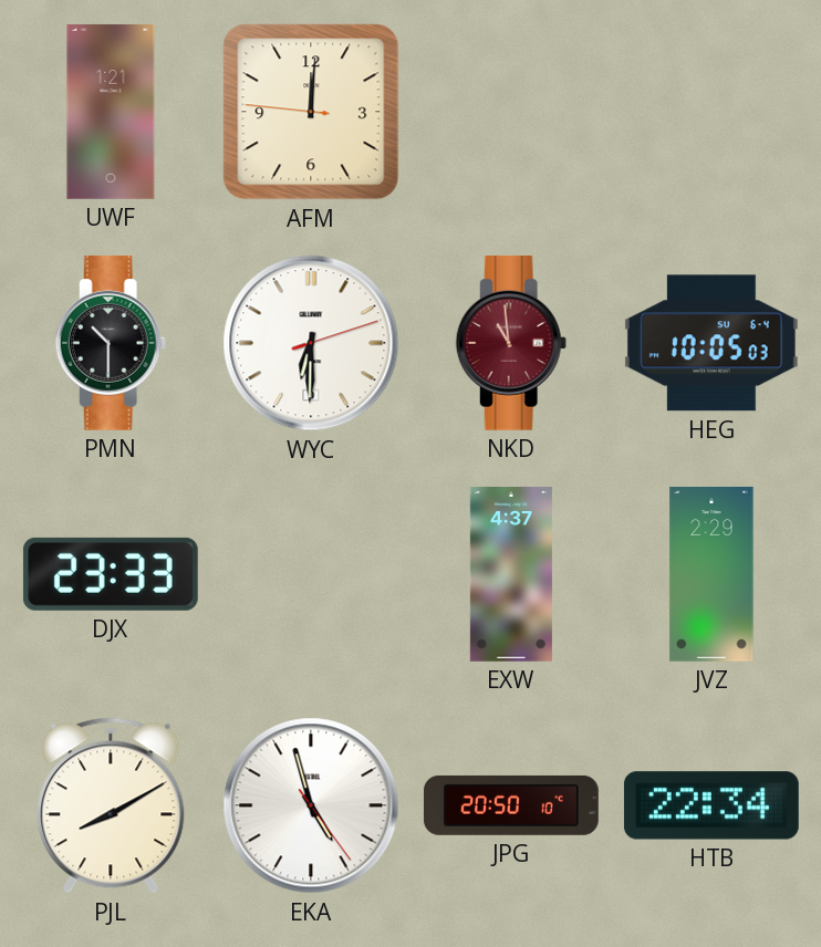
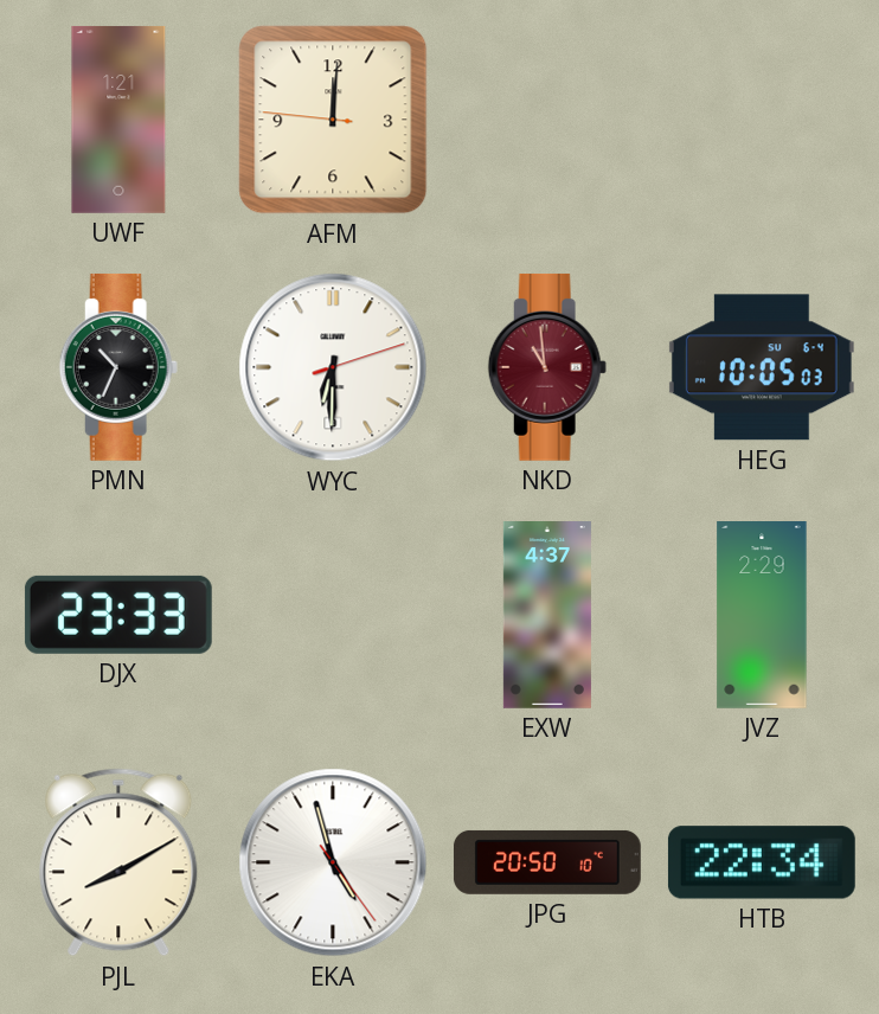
PMN: 10:30 -> 10:34
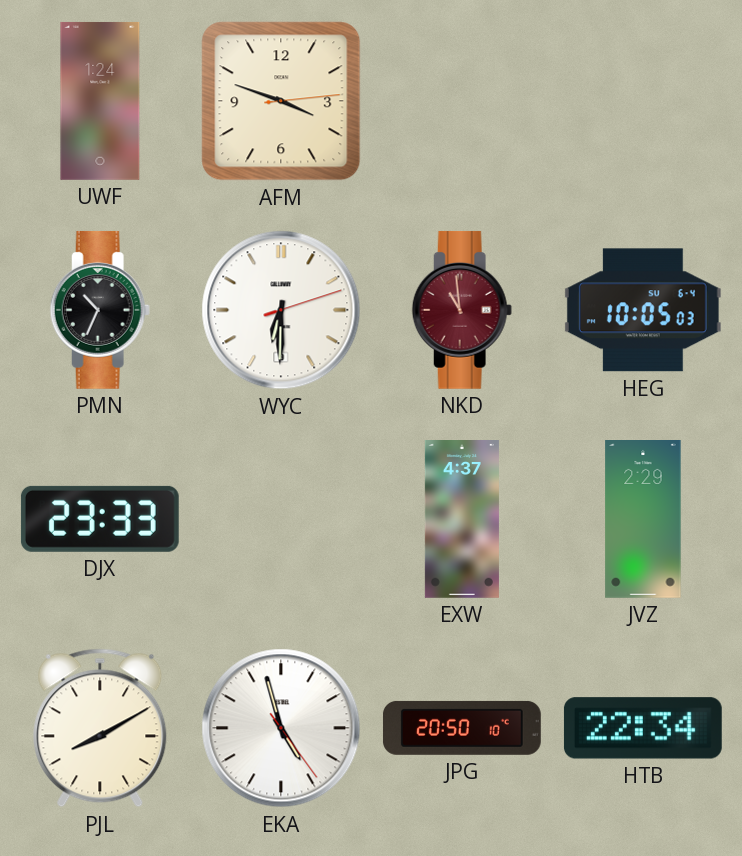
UWF: 1:21 -> 1:24
AFM: 12:00 -> 3:48
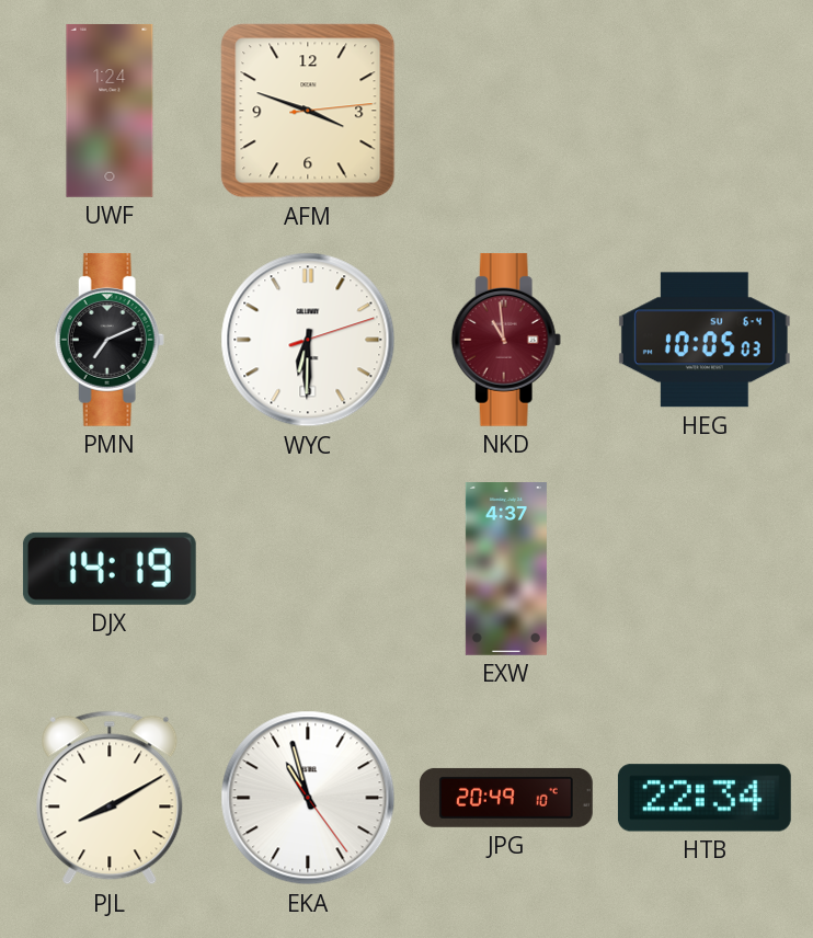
PMN: 10:34 -> 7:11
DJX: 23:33 -> 14:19
JVZ: 2:29 -> none
EKA: 4:57 -> 10:57
JPG: 20:50 -> 20:49
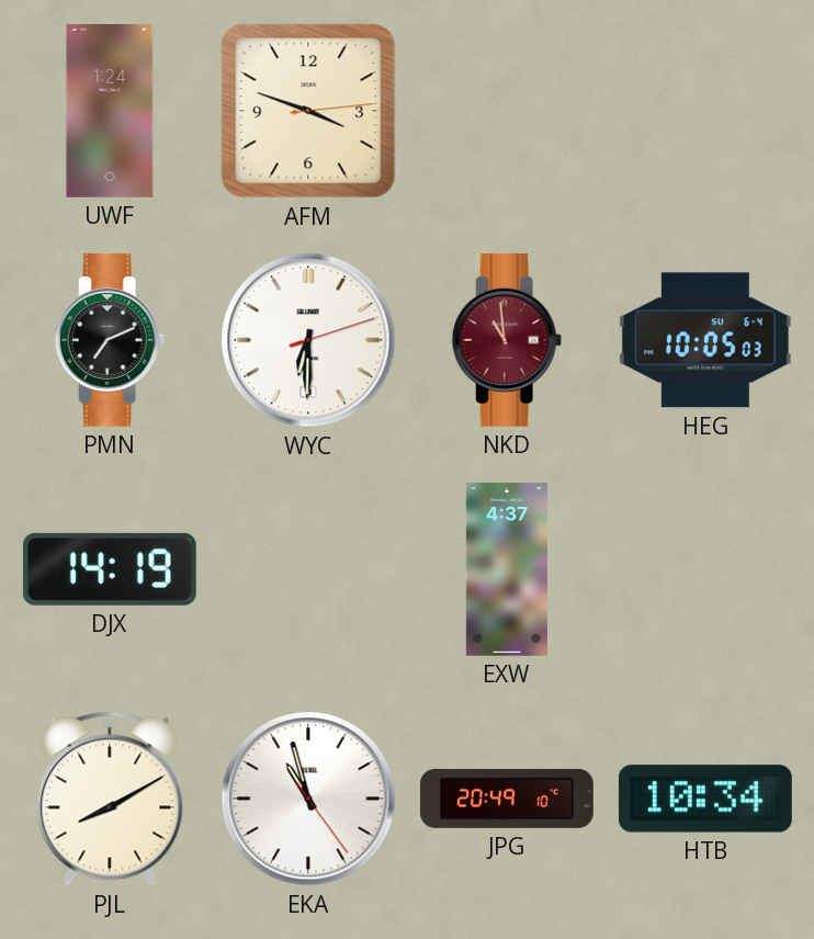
HTB: 22:34 -> 10:34
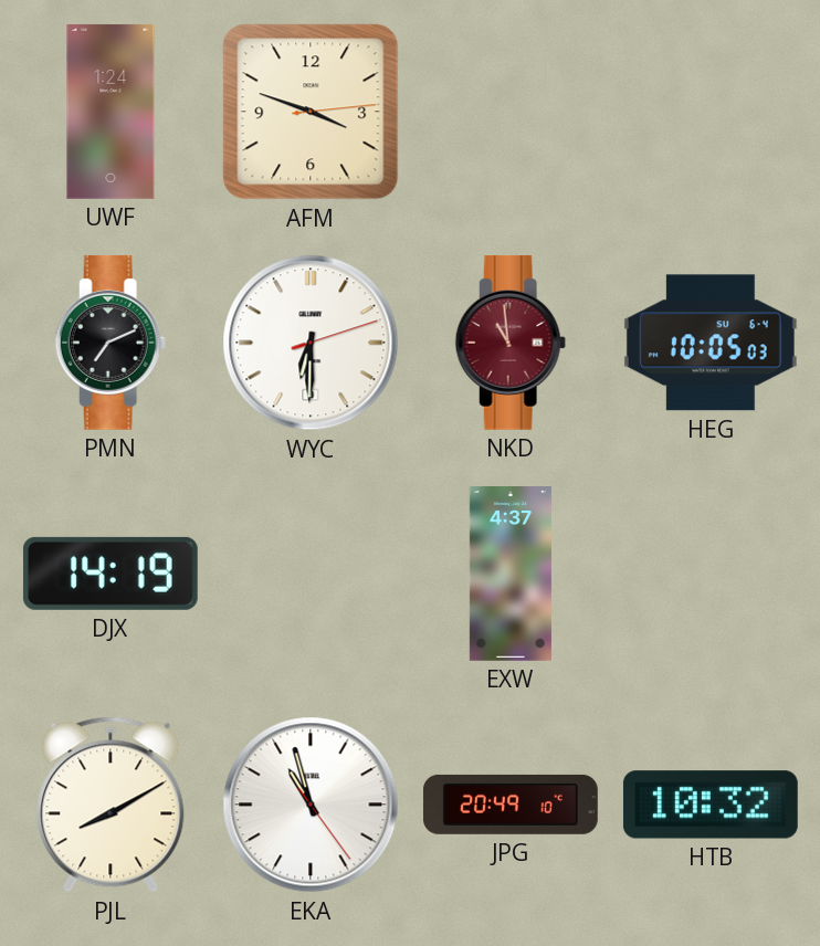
HTB: 10:34 -> 10:32
